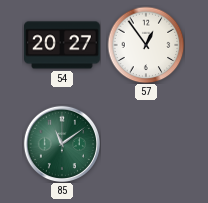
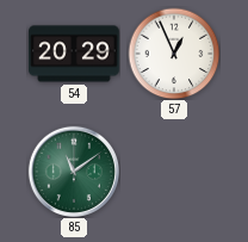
54: 20:27 -> 20:29
57: 12:54 -> 12:56
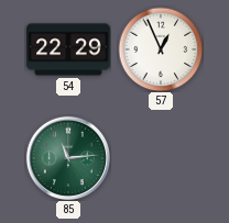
54: 20:29 -> 22:29
85: 11:09 -> 11:14
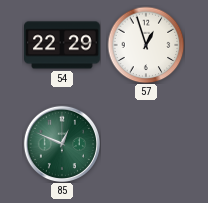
57: 12:56 -> 12:57
85: 11:14 -> 12:49
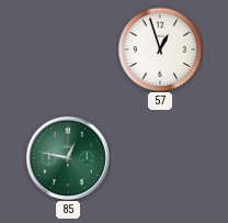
54: 22:29 -> none
85: 12:49 -> 12:47
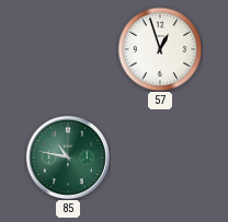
85: 12:47 -> 10:47
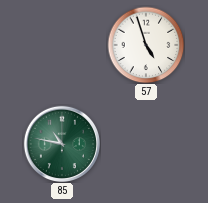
57: 12:57 -> 4:57
